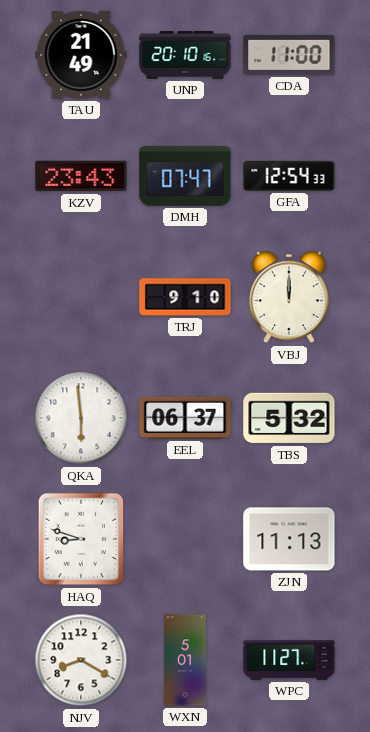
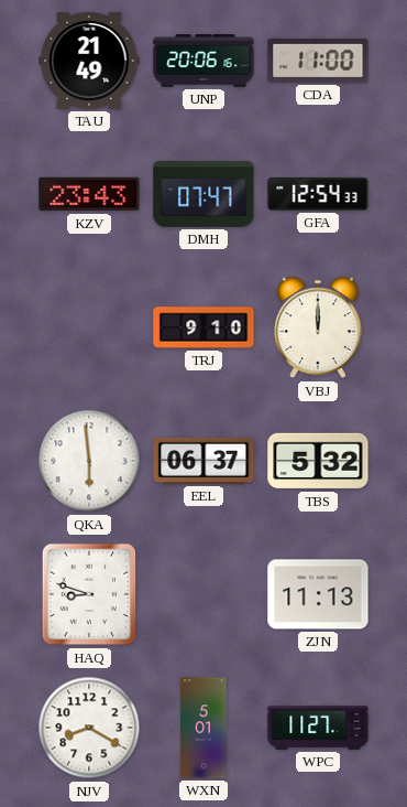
UNP: 20:10 -> 20:06
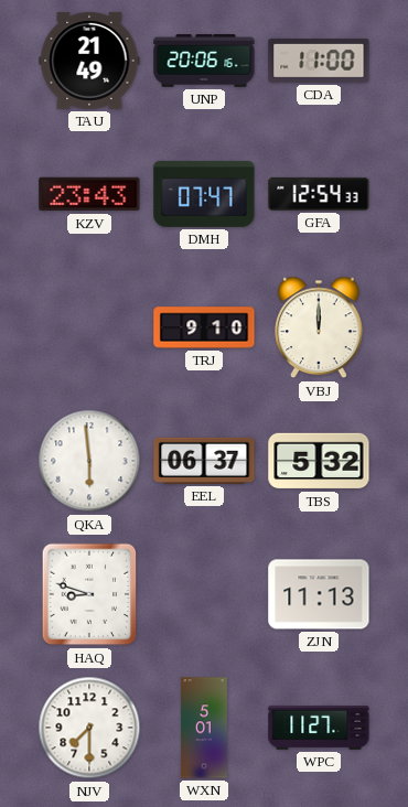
NJV: 8:20 -> 7:30
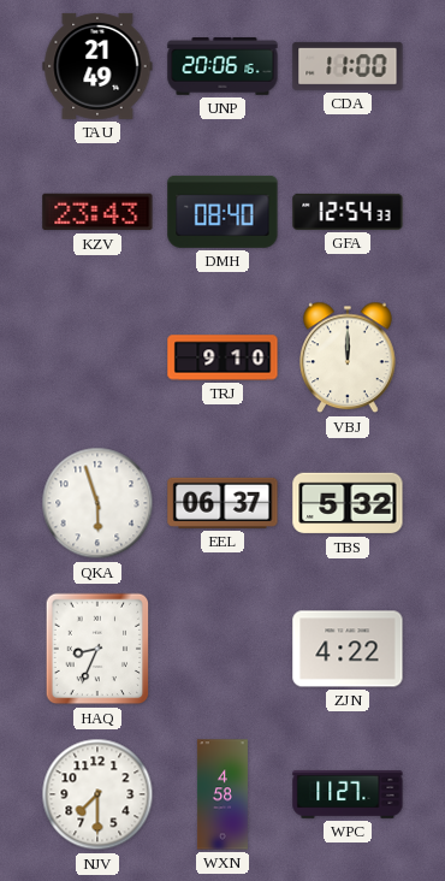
DMH: 07:47 -> 08:40
QKA: 5:59 -> 5:57
HAQ: 8:48 -> 8:34
ZJN: 11:13 -> 4:22
WXN: 5:01 -> 4:58
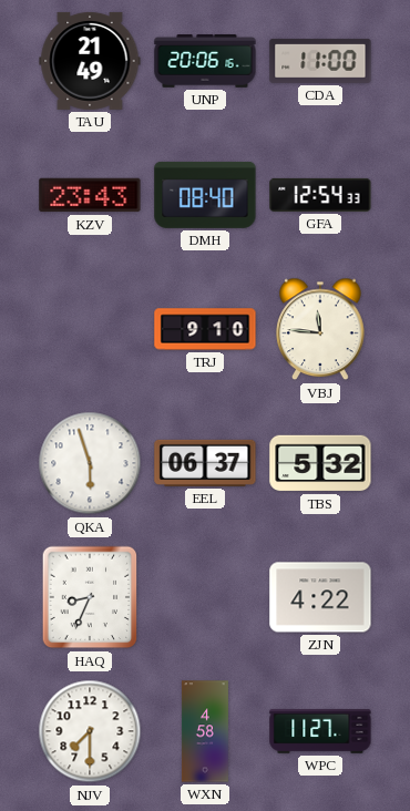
VBJ: 12:00 -> 11:46
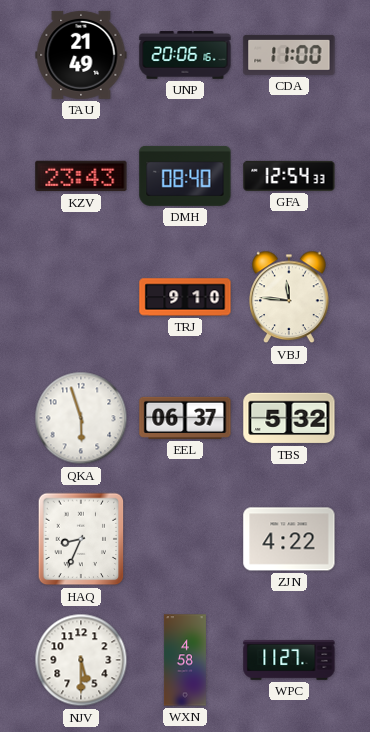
NJV: 7:30 -> 5:30
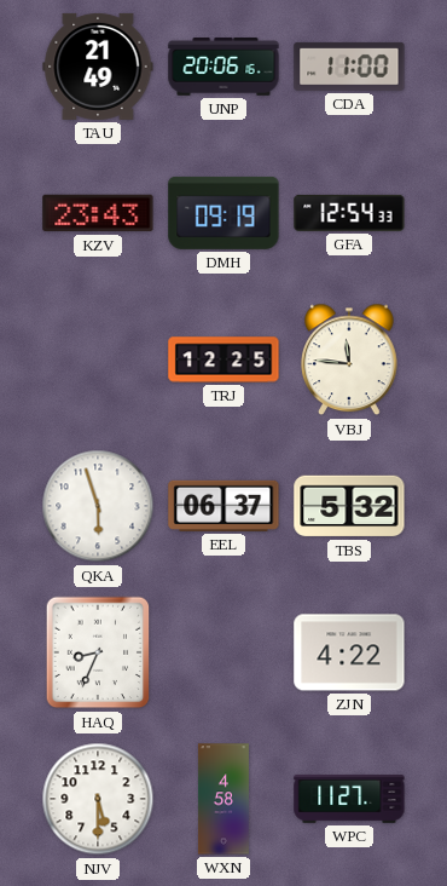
DMH: 08:40 -> 09:19
TRJ: 9:10 -> 12:25
